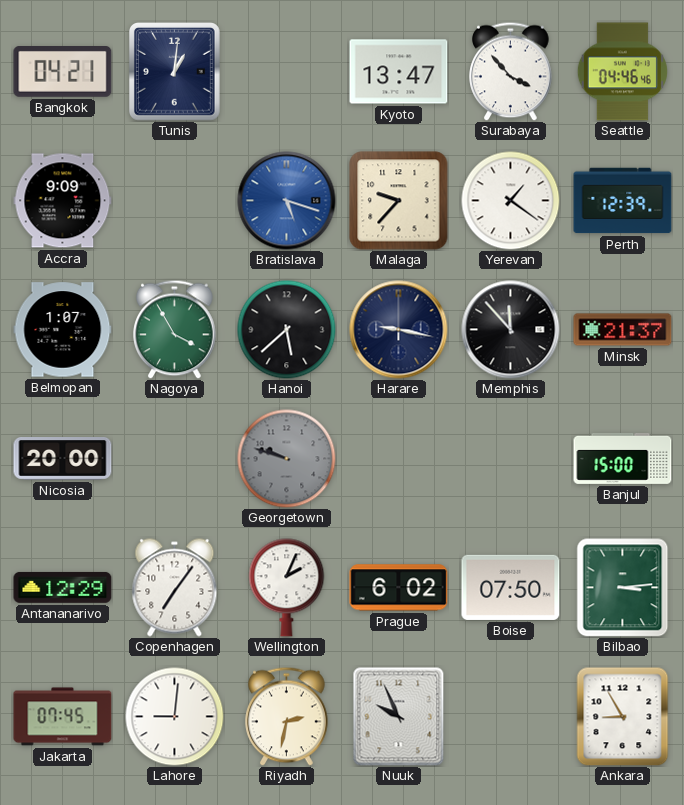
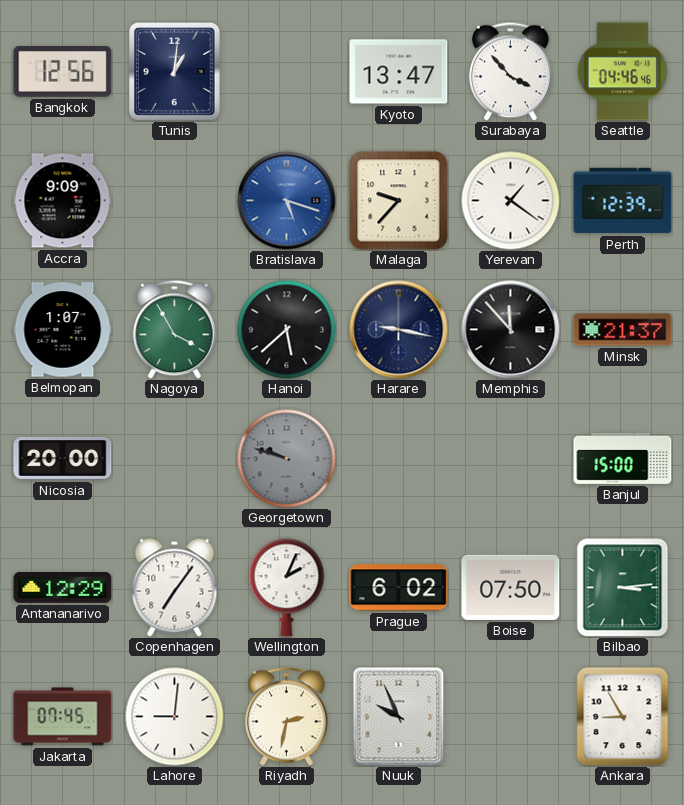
Bangkok: 04:21 -> 12:56
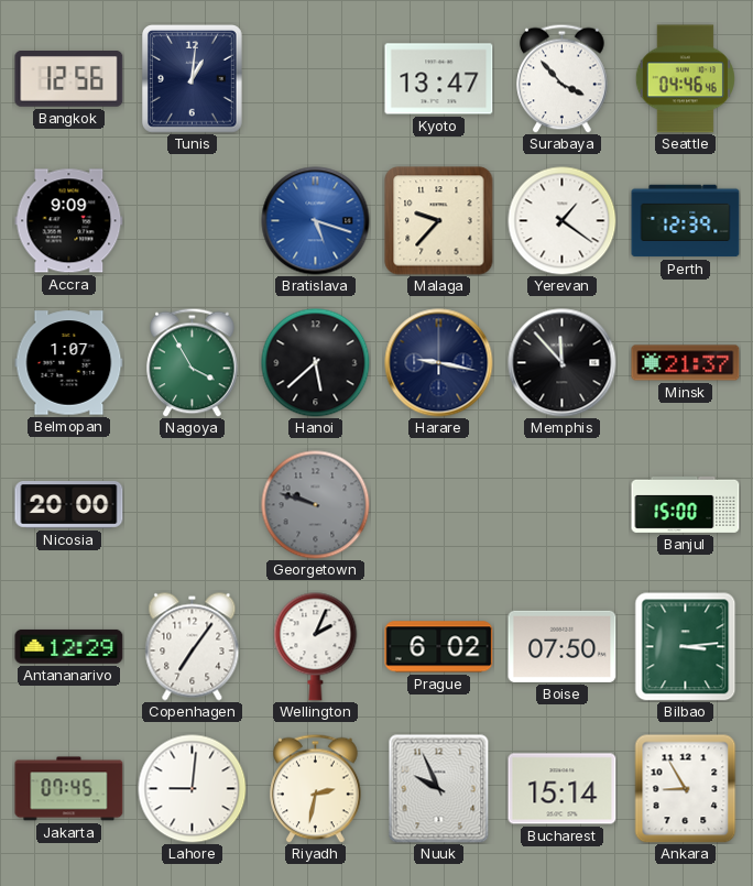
Bucharest: none -> 15:14
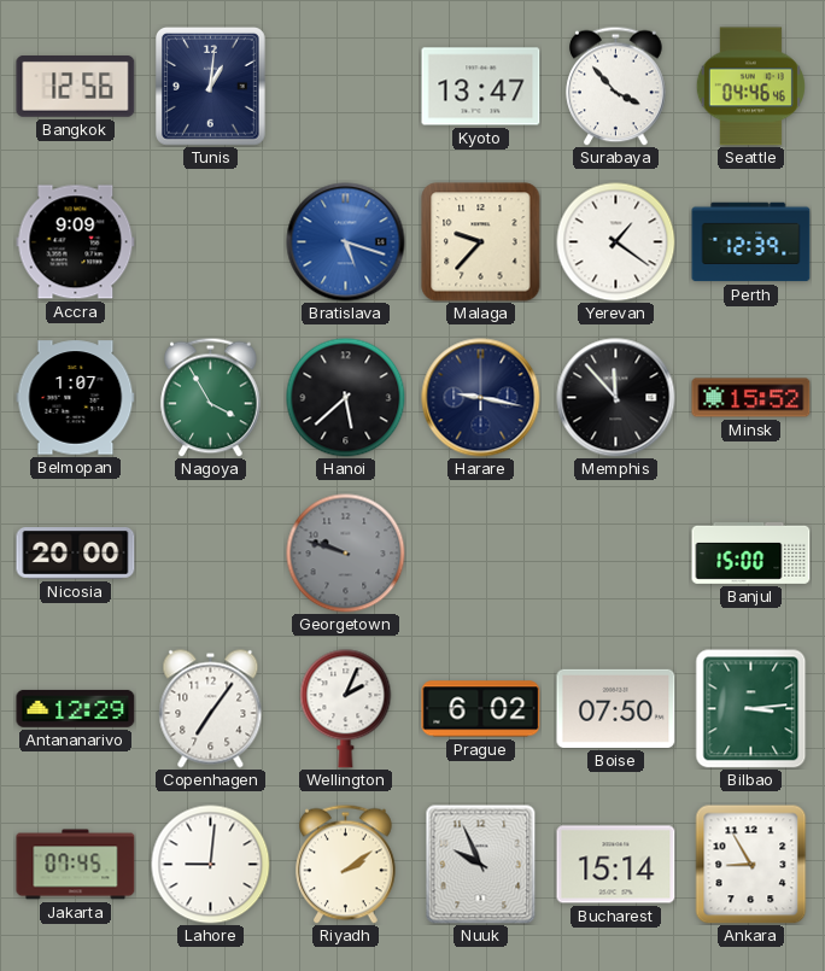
Minsk: 21:37 -> 15:52
Riyadh: 2:32 -> 2:09
